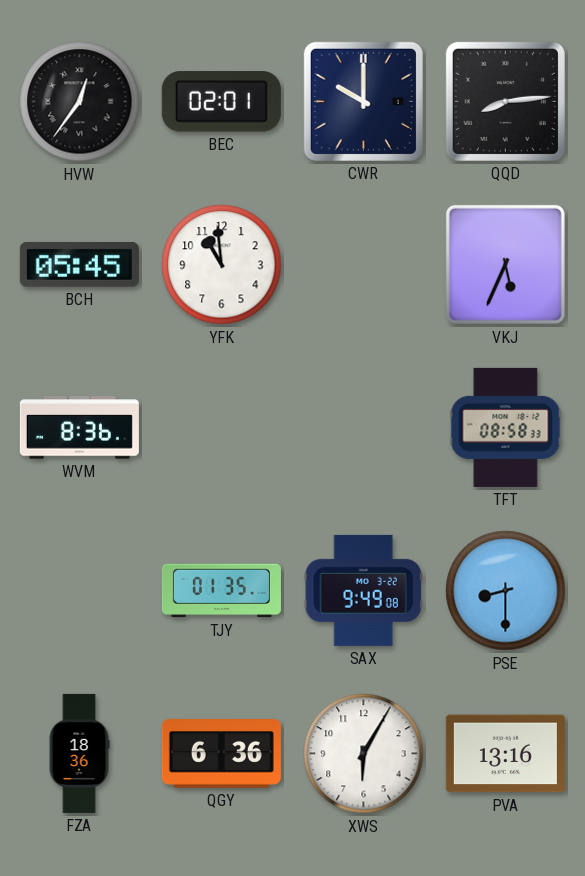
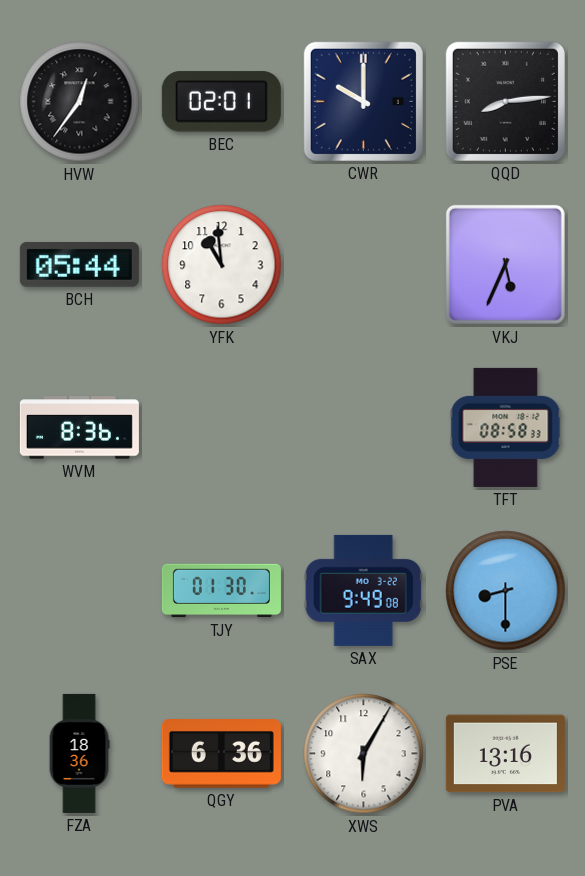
BCH: 05:45 -> 05:44
TJY: 01:35 -> 01:30
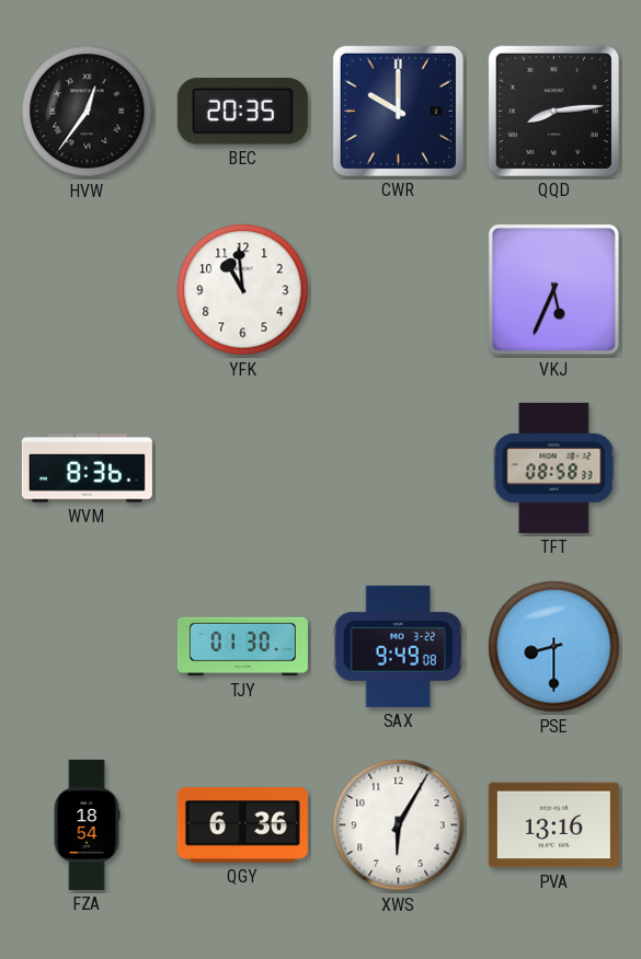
BEC: 02:01 -> 20:35
BCH: 05:44 -> none
FZA: 18:36 -> 18:54
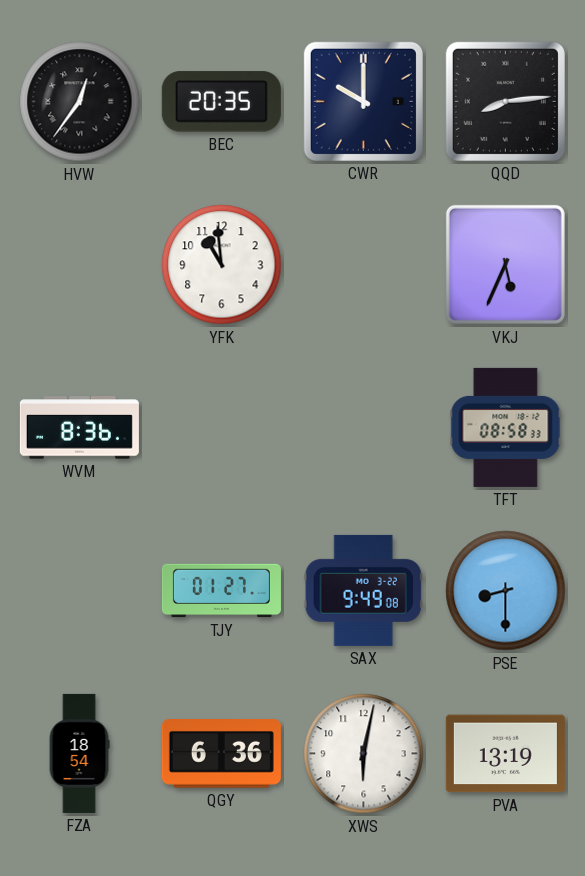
TJY: 01:30 -> 01:27
XWS: 6:05 -> 6:02
PVA: 13:16 -> 13:19
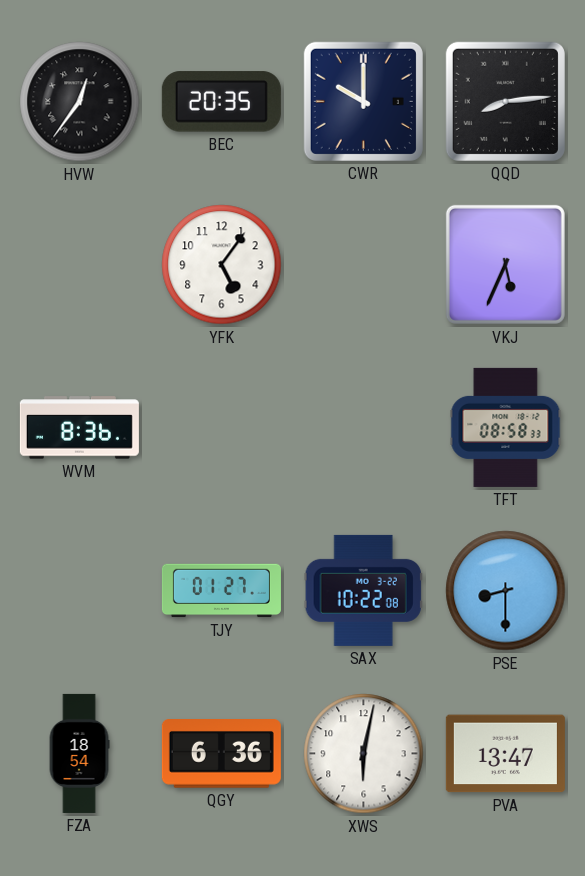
YFK: 10:59 -> 5:06
SAX: 9:49 -> 10:22
PVA: 13:19 -> 13:47
